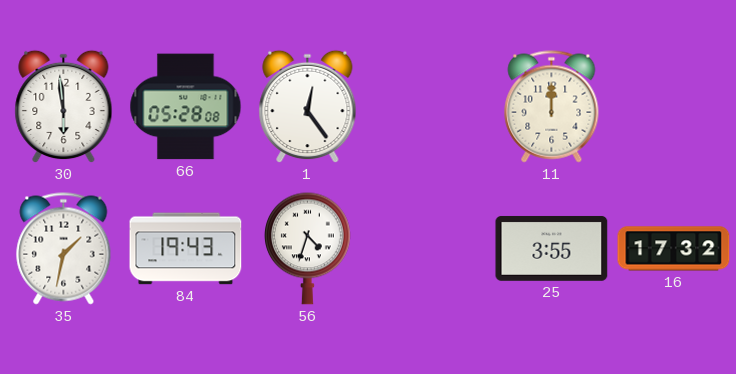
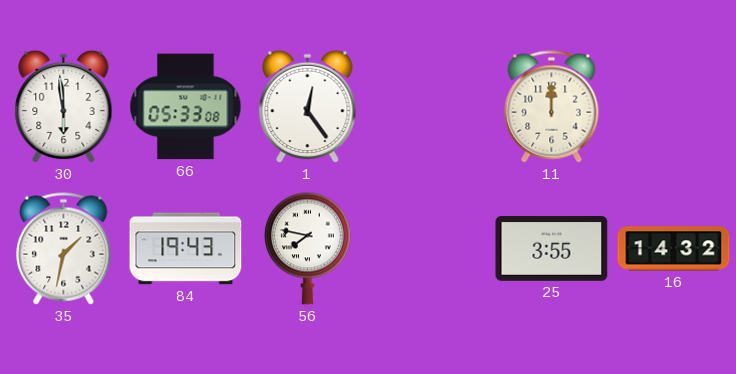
66: 05:28 -> 05:33
56: 4:33 -> 7:47
16: 17:32 -> 14:32
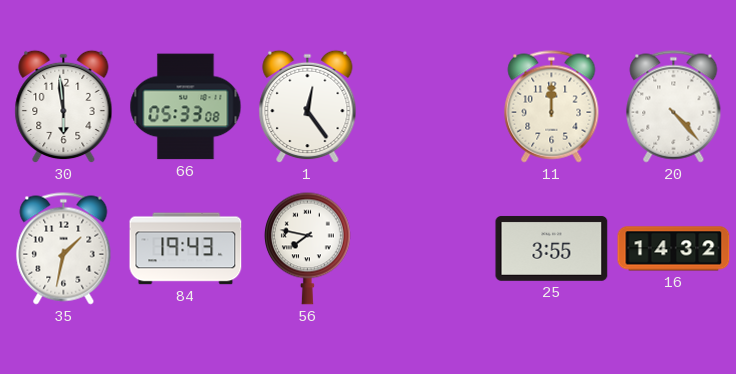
20: none -> 4:23
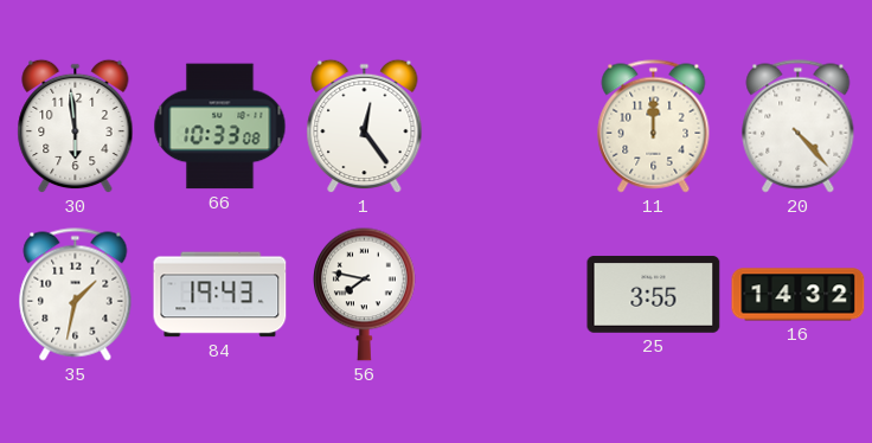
66: 05:33 -> 10:33
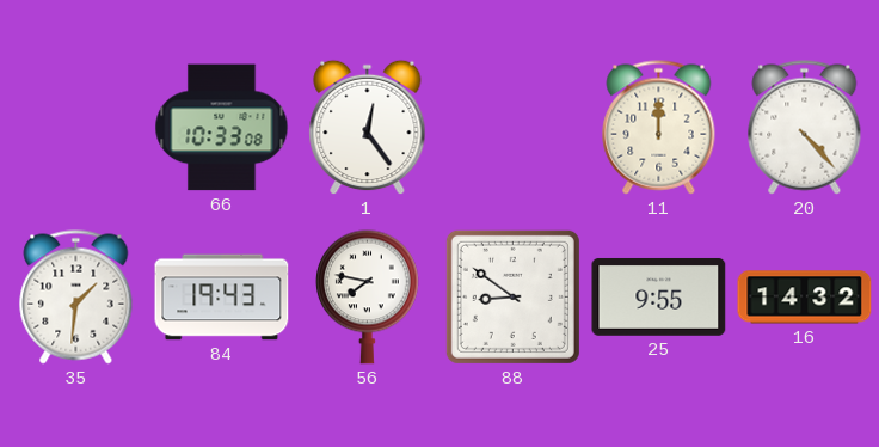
30: 5:59 -> none
35: 1:32 -> 1:31
88: none -> 8:51
25: 3:55 -> 9:55
